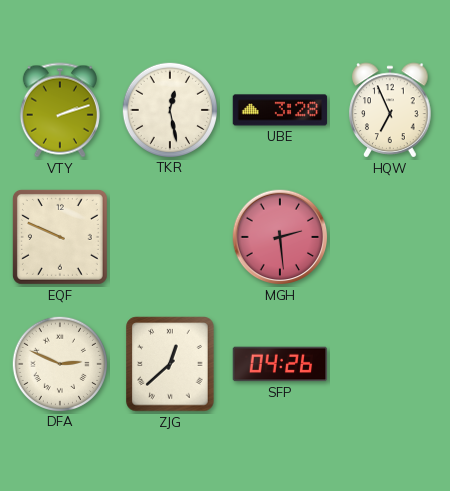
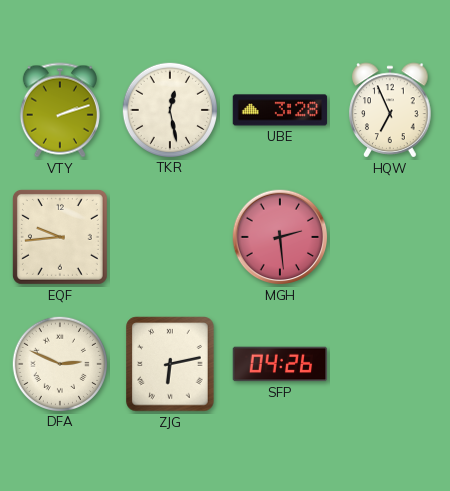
EQF: 9:49 -> 9:44
ZJG: 12:38 -> 6:13
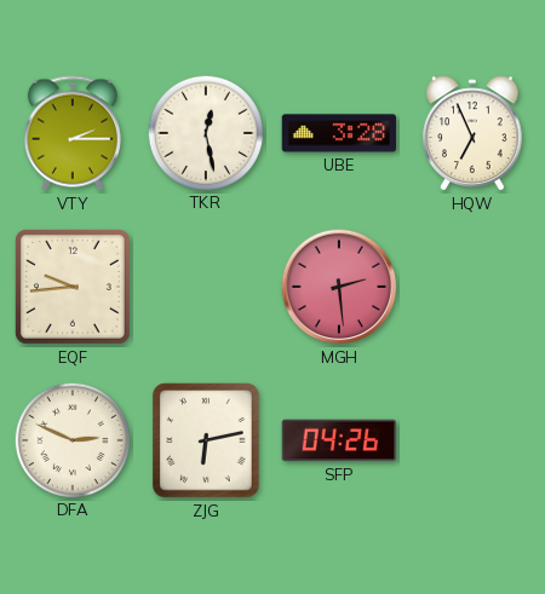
VTY: 2:12 -> 2:15
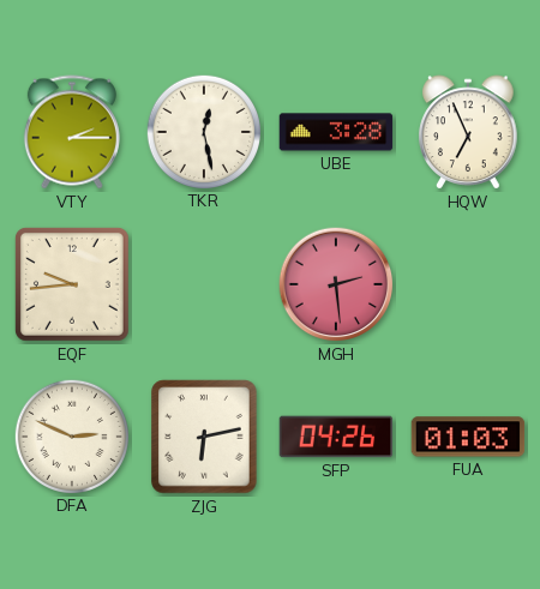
FUA: none -> 01:03
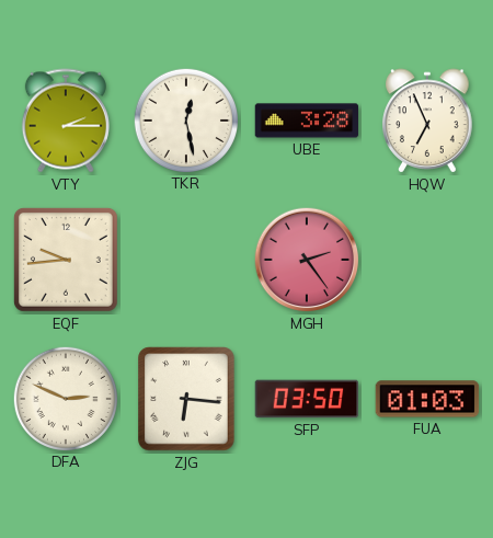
MGH: 2:29 -> 2:24
ZJG: 6:13 -> 6:16
SFP: 04:26 -> 03:50
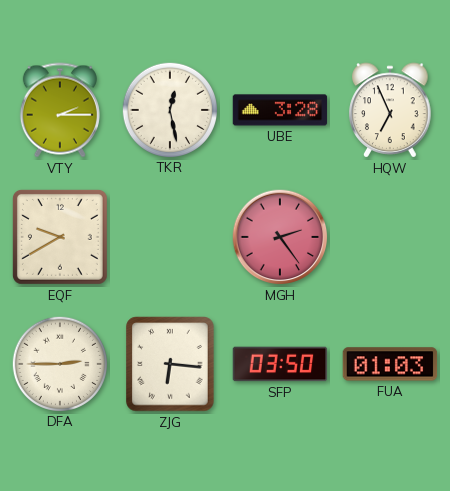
EQF: 9:44 -> 9:40
DFA: 2:49 -> 2:45
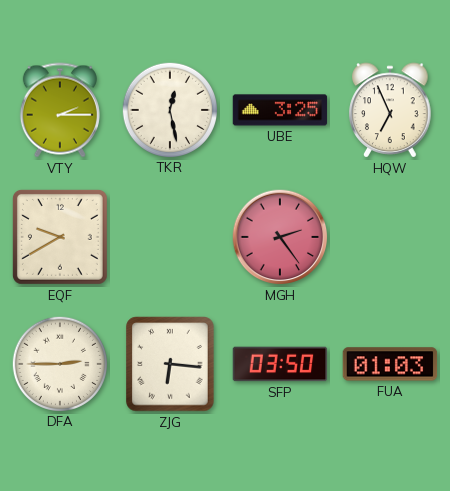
UBE: 3:28 -> 3:25
